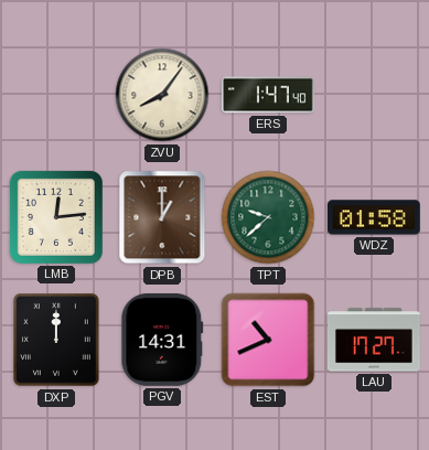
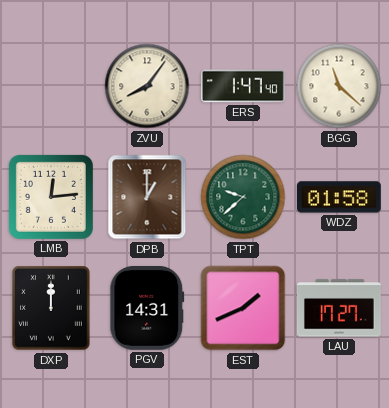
BGG: none -> 11:22
EST: 10:41 -> 1:41
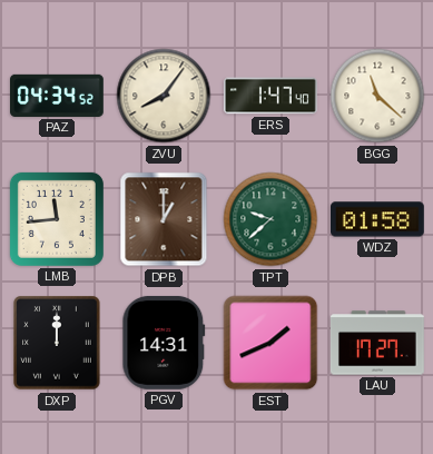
PAZ: none -> 04:34
LMB: 12:14 -> 11:44
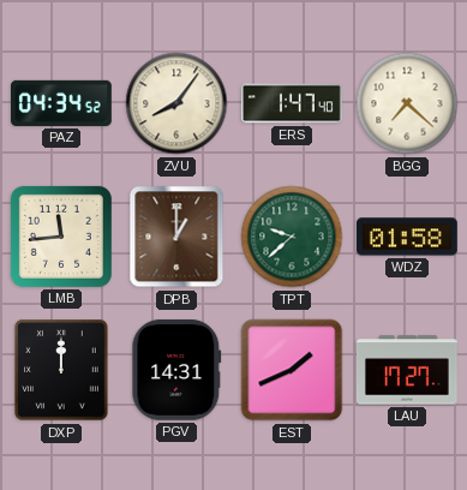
BGG: 11:22 -> 7:22
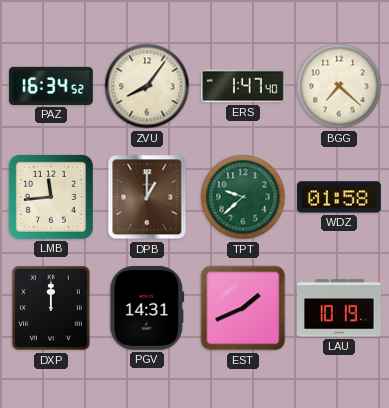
PAZ: 04:34 -> 16:34
LAU: 17:27 -> 10:19
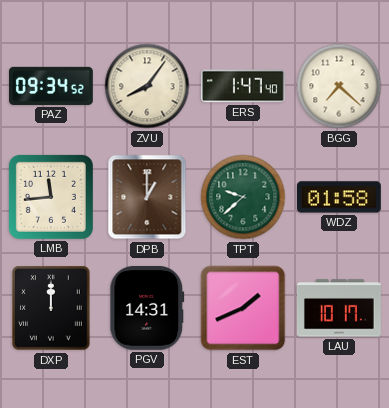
PAZ: 16:34 -> 09:34
LAU: 10:19 -> 10:17
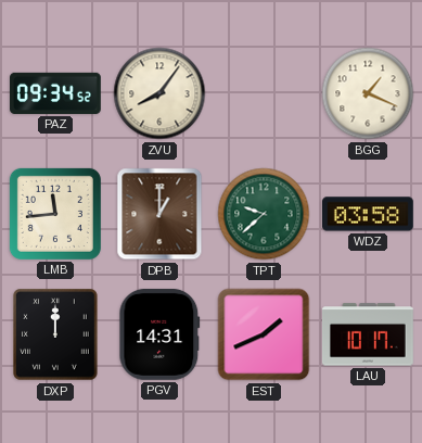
ERS: 1:47 -> none
BGG: 7:22 -> 1:19
WDZ: 01:58 -> 03:58
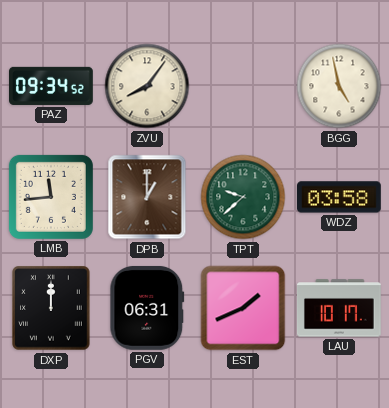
BGG: 1:19 -> 4:58
PGV: 14:31 -> 06:31
